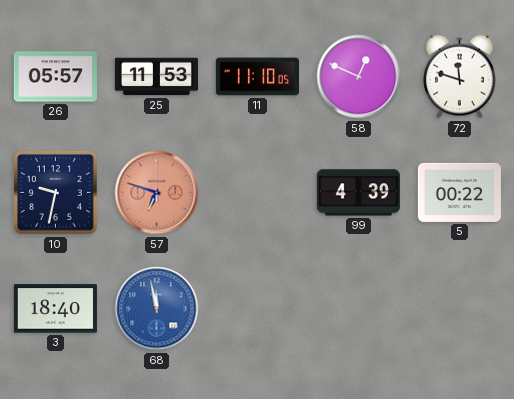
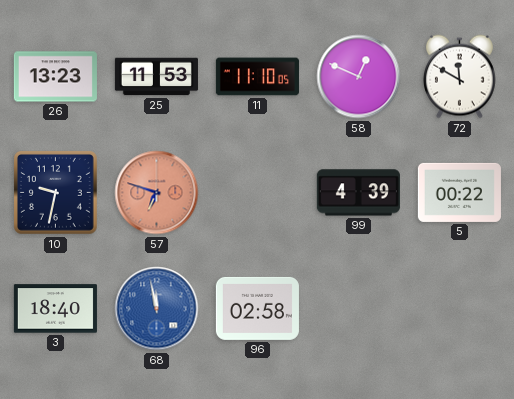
26: 05:57 -> 13:23
72: 11:48 -> 11:50
96: none -> 02:58
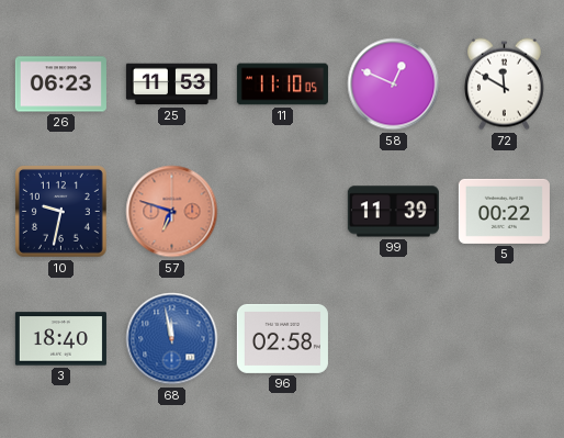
26: 13:23 -> 06:23
99: 4:39 -> 11:39
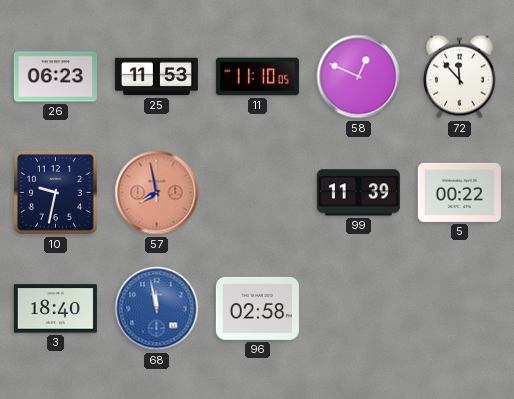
72: 11:50 -> 11:53
57: 6:48 -> 7:58
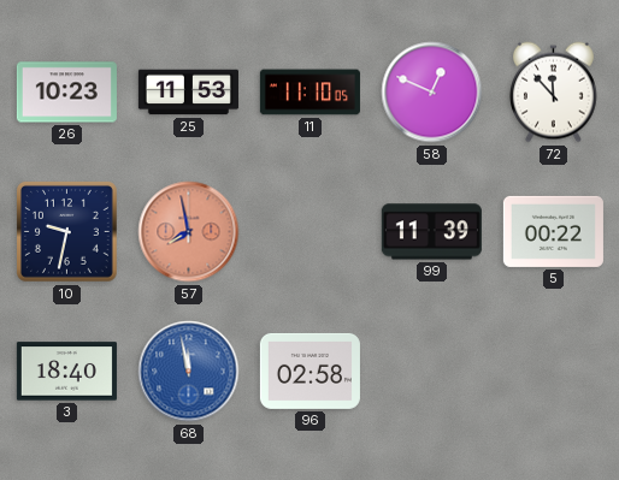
26: 06:23 -> 10:23
